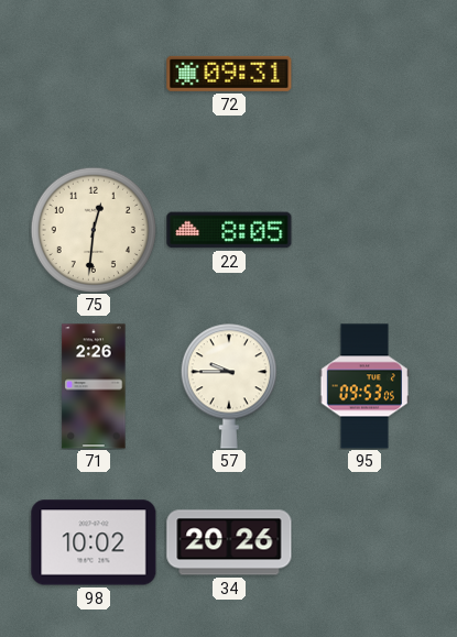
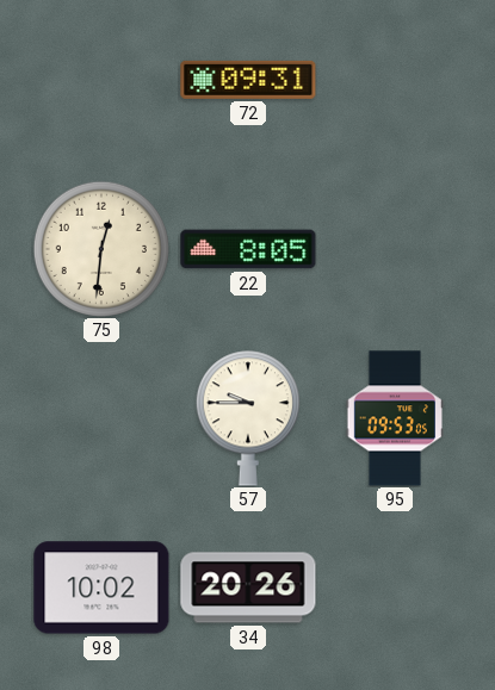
71: 2:26 -> none
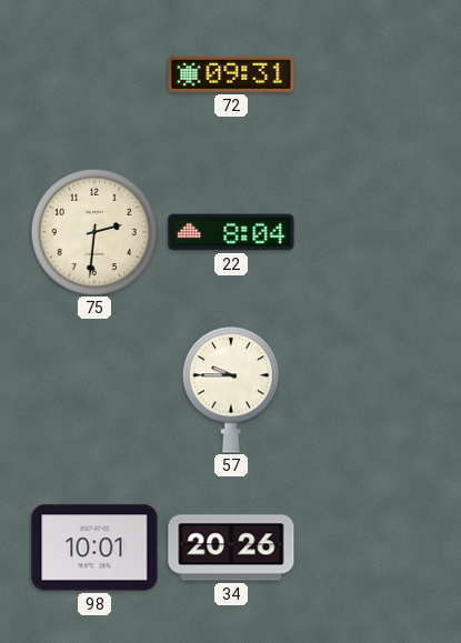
75: 12:31 -> 2:31
22: 8:05 -> 8:04
95: 09:53 -> none
98: 10:02 -> 10:01
